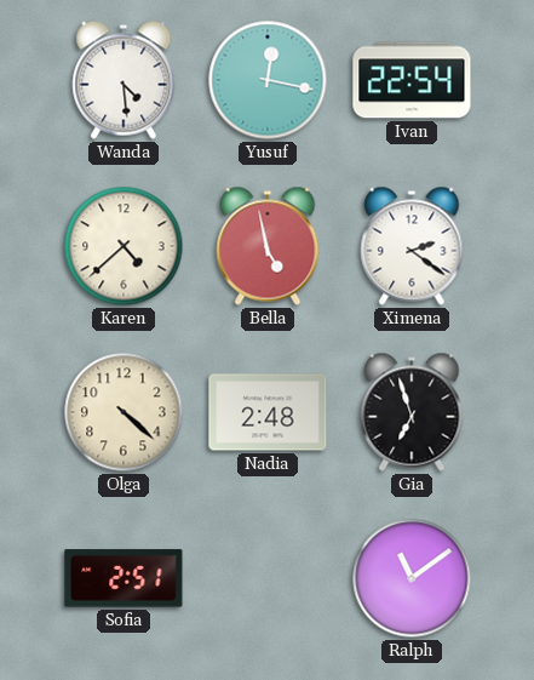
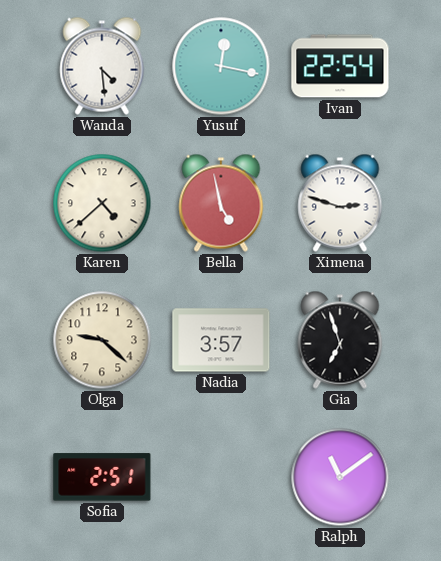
Ximena: 2:21 -> 2:48
Olga: 4:22 -> 9:22
Nadia: 2:48 -> 3:57
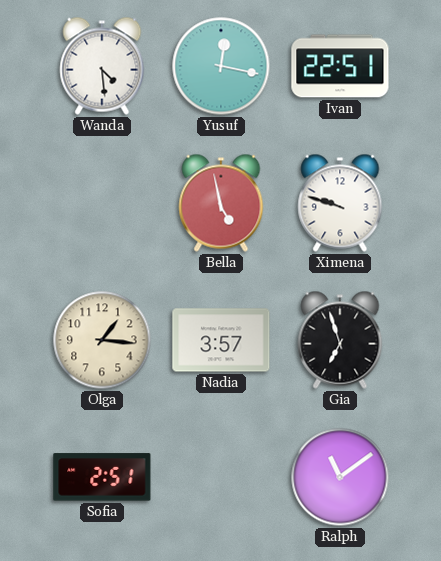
Ivan: 22:54 -> 22:51
Karen: 4:38 -> none
Ximena: 2:48 -> 9:48
Olga: 9:22 -> 1:16
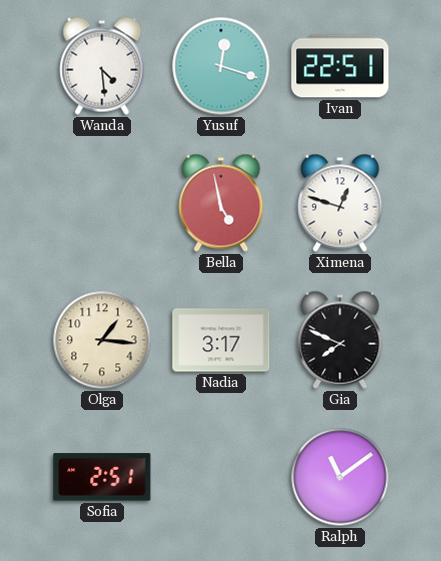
Yusuf: 12:17 -> 12:18
Ximena: 9:48 -> 12:48
Nadia: 3:57 -> 3:17
Gia: 6:57 -> 7:49
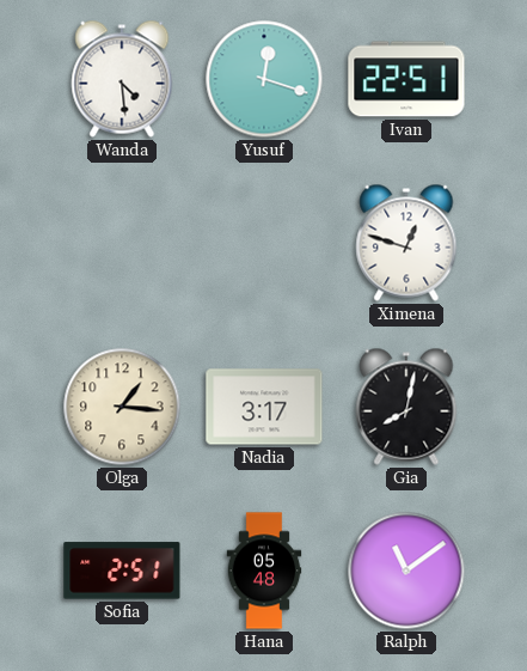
Bella: 4:58 -> none
Gia: 7:49 -> 8:02
Hana: none -> 05:48
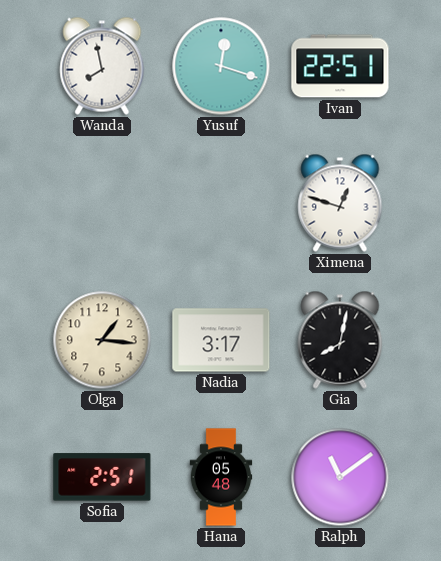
Wanda: 4:29 -> 7:58
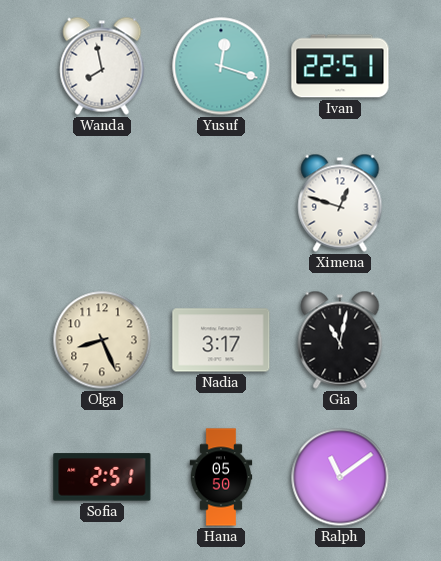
Olga: 1:16 -> 8:26
Gia: 8:02 -> 11:02
Hana: 05:48 -> 05:50
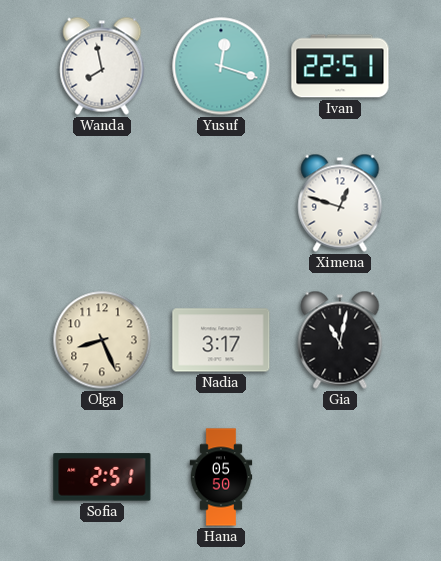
Ralph: 11:09 -> none
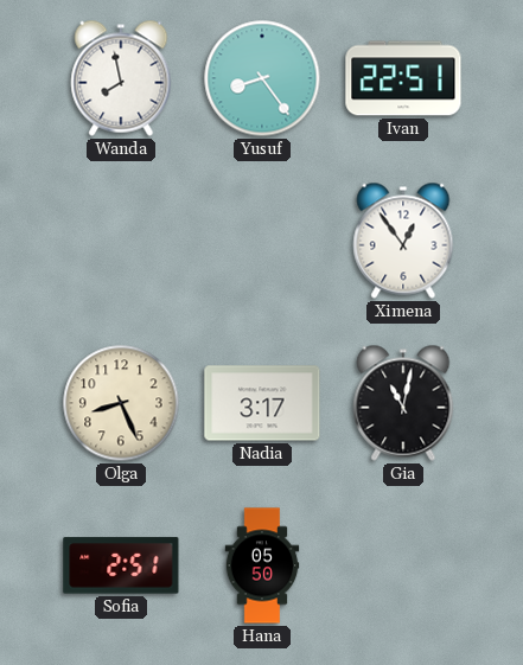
Yusuf: 12:18 -> 8:24
Ximena: 12:48 -> 12:54
